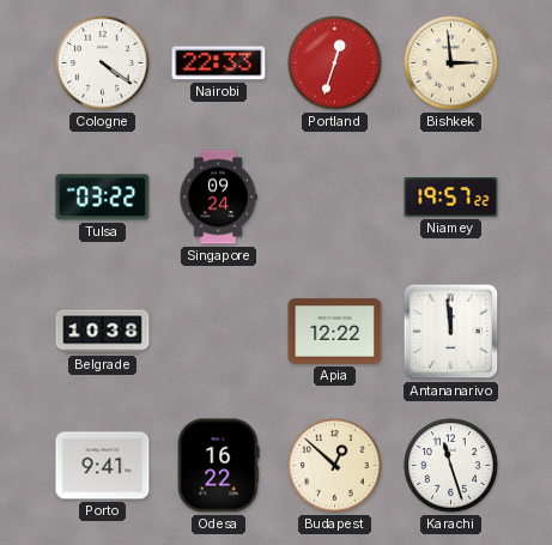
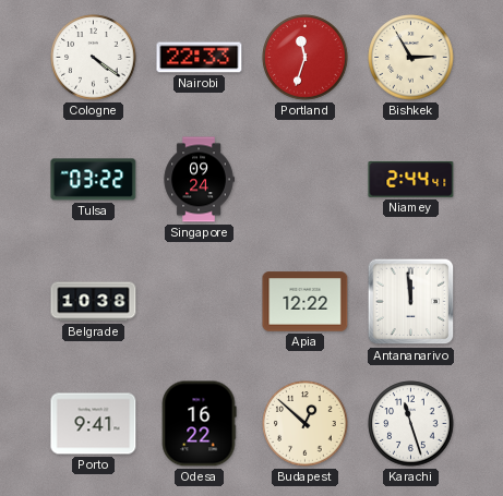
Portland: 12:33 -> 11:33
Bishkek: 2:59 -> 2:55
Niamey: 19:57 -> 2:44
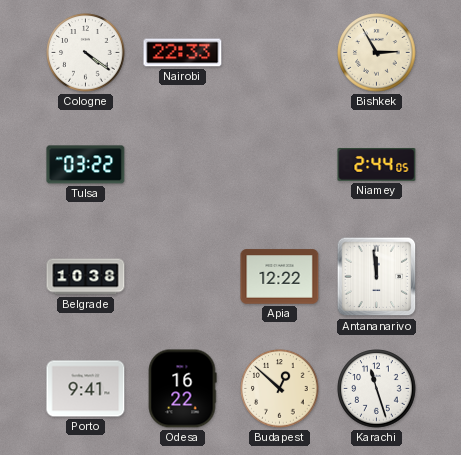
Portland: 11:33 -> none
Singapore: 09:24 -> none
Niamey: 2:44:41 -> 2:44:05
